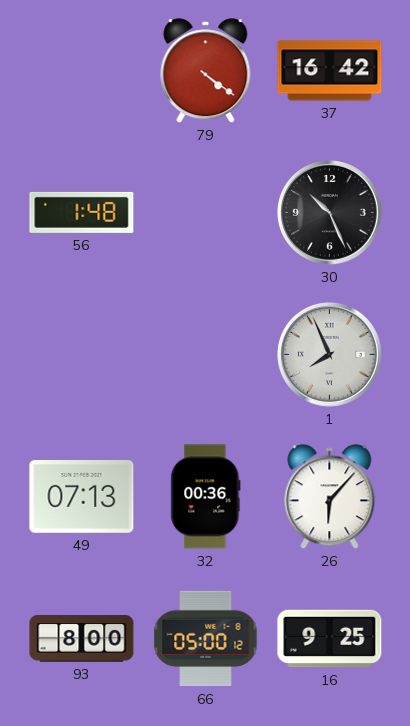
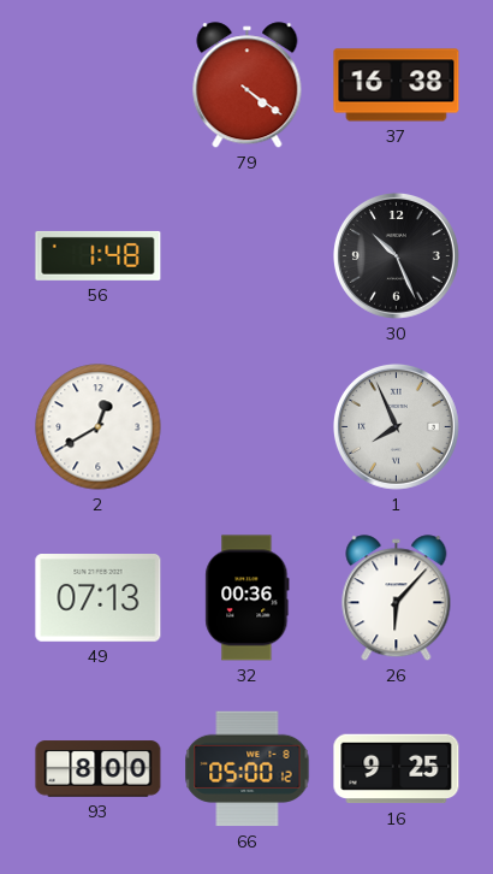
37: 16:42 -> 16:38
2: none -> 12:40
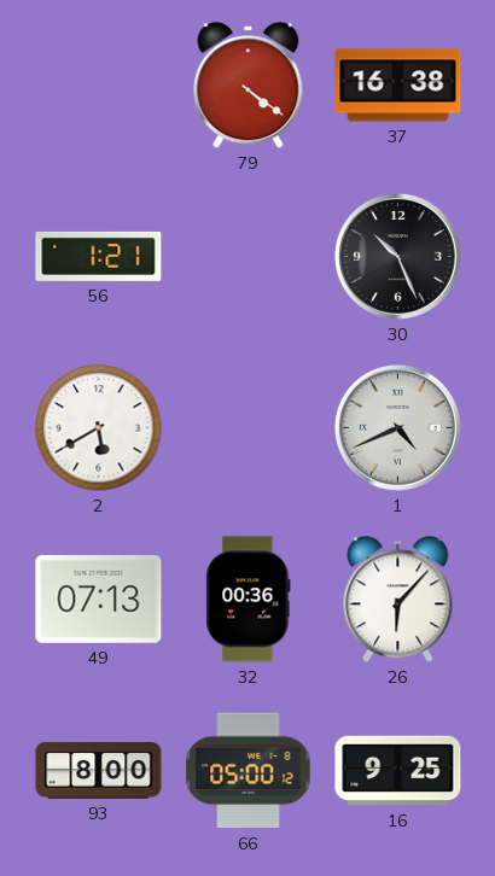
56: 1:48 -> 1:21
2: 12:40 -> 5:40
1: 7:56 -> 4:41
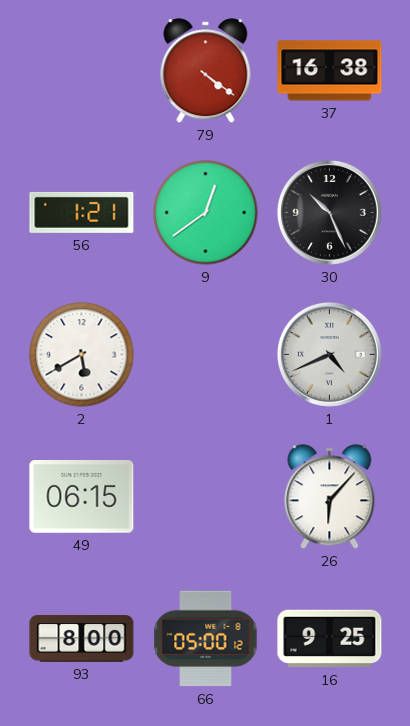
9: none -> 12:39
49: 07:13 -> 06:15
32: 00:36 -> none
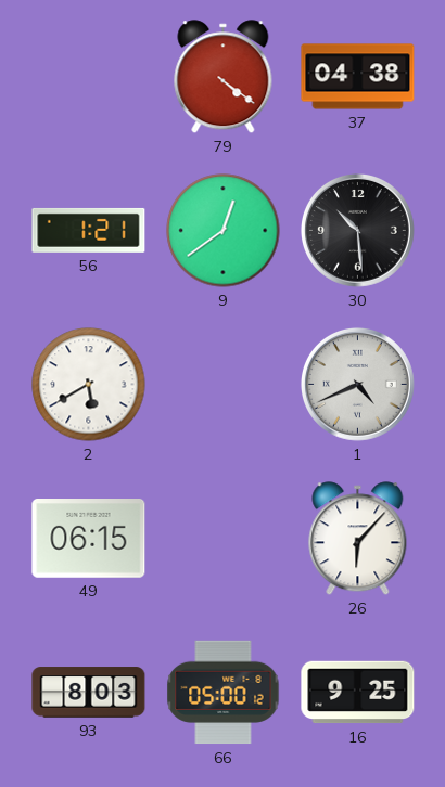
37: 16:38 -> 04:38
30: 10:26 -> 10:29
93: 8:00 -> 8:03
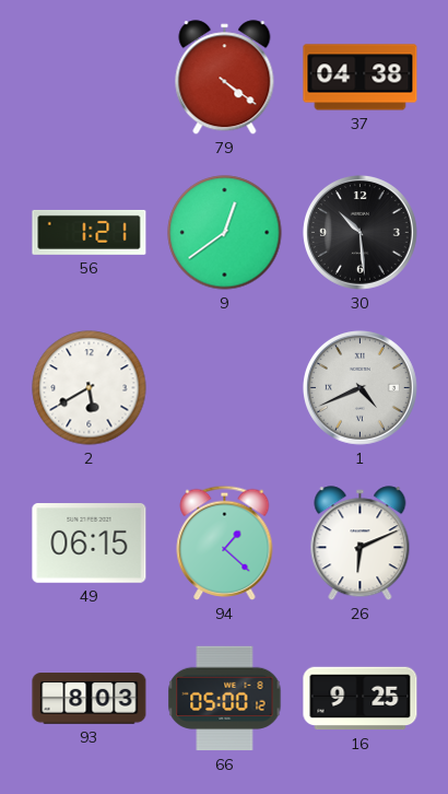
94: none -> 1:22
26: 6:07 -> 6:11
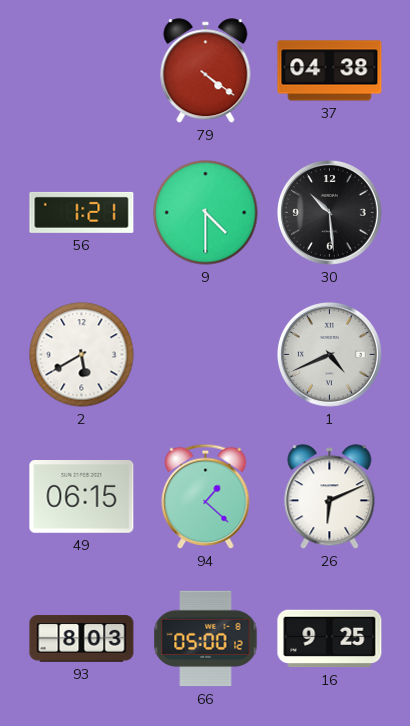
9: 12:39 -> 4:30
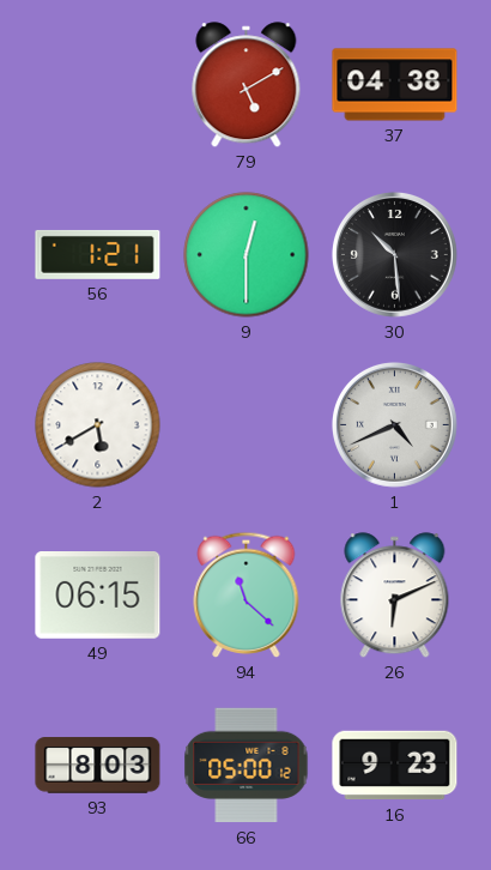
79: 4:21 -> 5:10
9: 4:30 -> 12:30
94: 1:22 -> 11:22
16: 9:25 -> 9:23
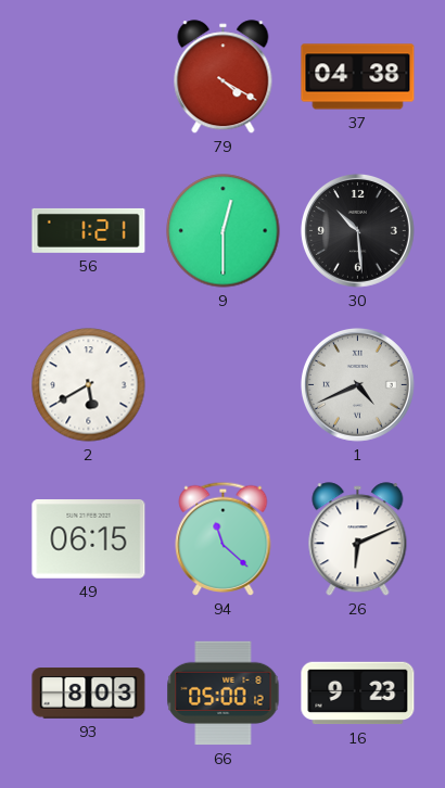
79: 5:10 -> 4:20
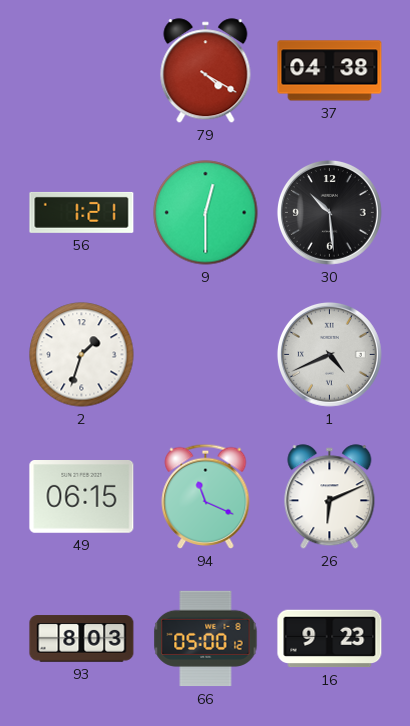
2: 5:40 -> 1:33
94: 11:22 -> 11:19
